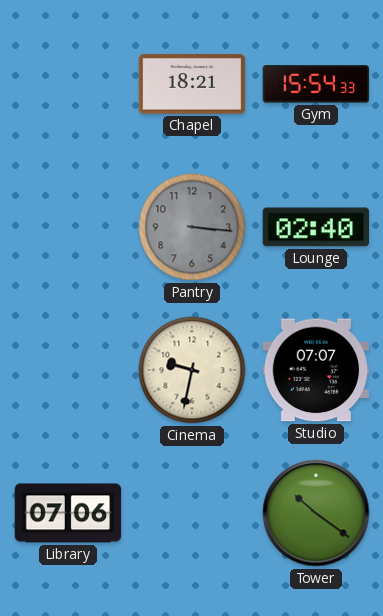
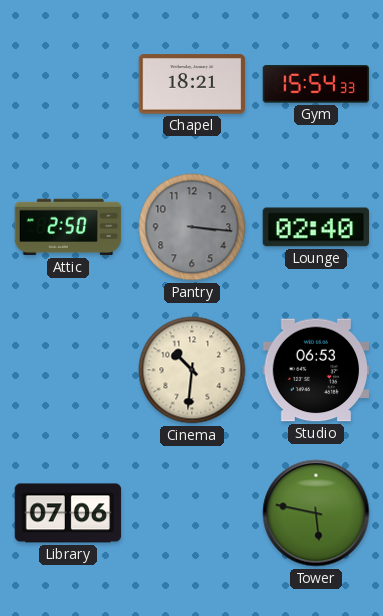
Attic: none -> 2:50
Cinema: 9:32 -> 10:31
Studio: 07:07 -> 06:53
Tower: 10:21 -> 5:47
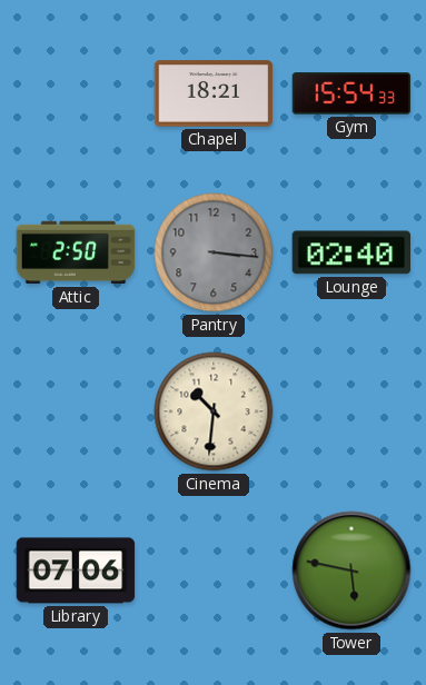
Studio: 06:53 -> none
